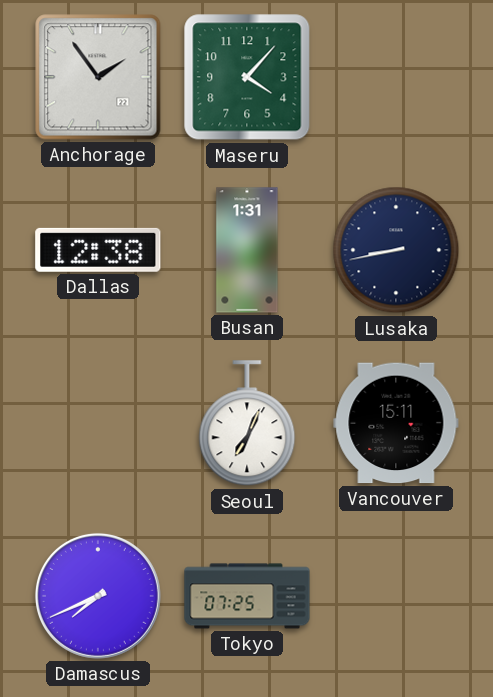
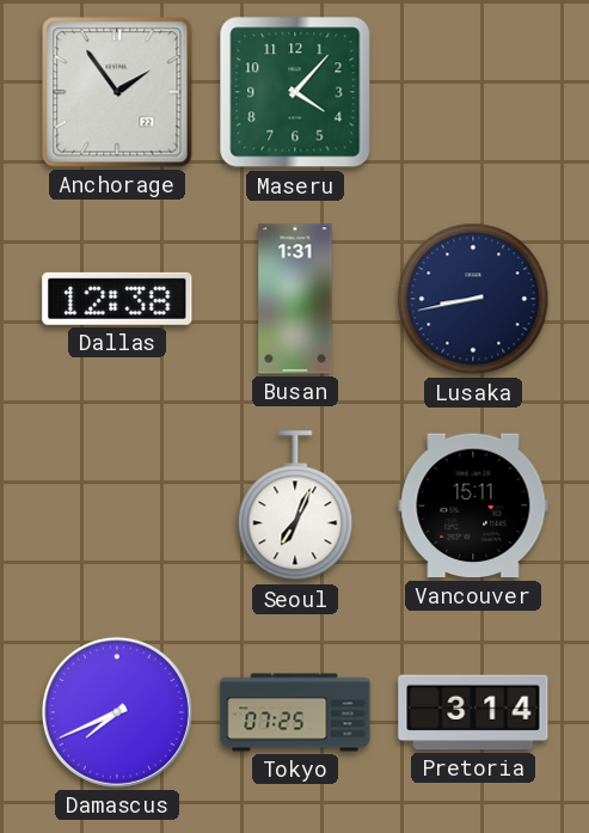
Pretoria: none -> 3:14
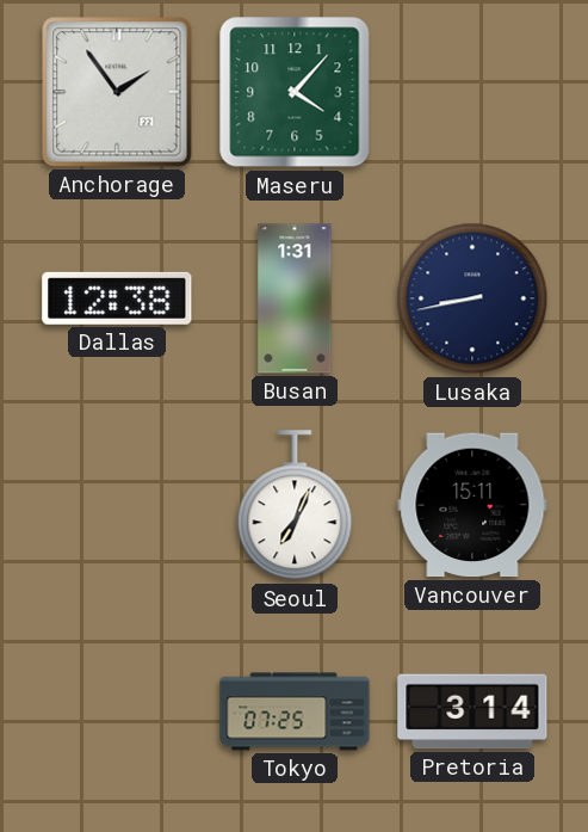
Damascus: 7:41 -> none
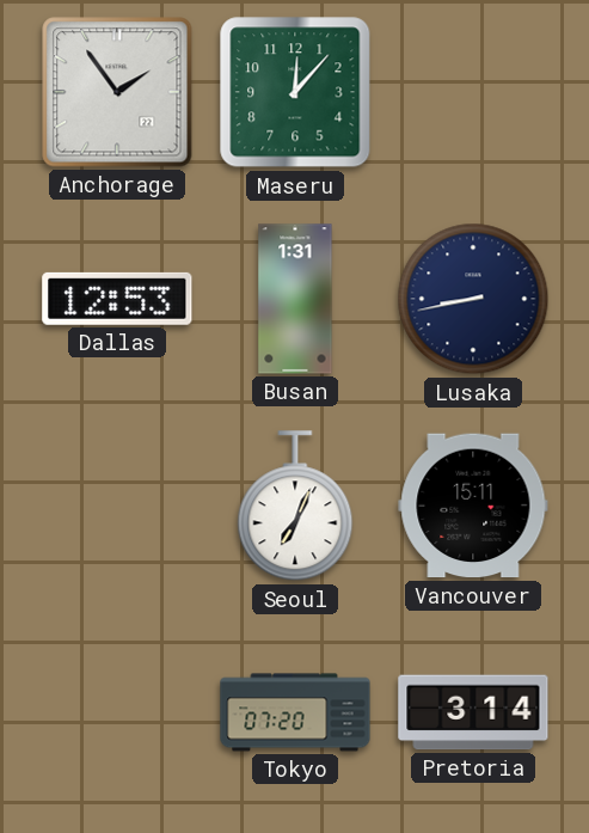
Maseru: 4:07 -> 12:07
Dallas: 12:38 -> 12:53
Tokyo: 07:25 -> 07:20
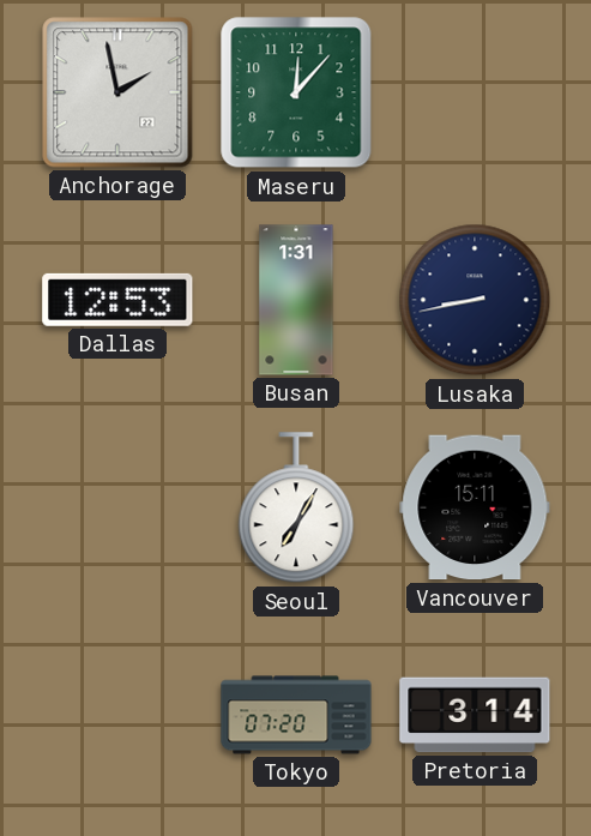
Anchorage: 1:54 -> 1:58
Seoul: 7:04 -> 7:05
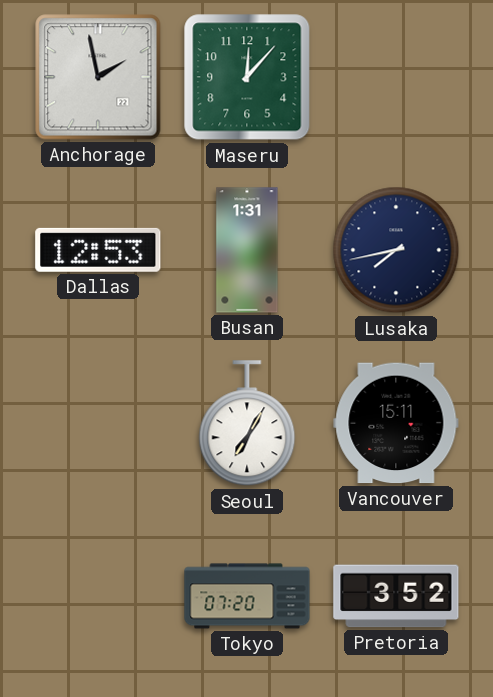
Lusaka: 8:43 -> 7:43
Pretoria: 3:14 -> 3:52
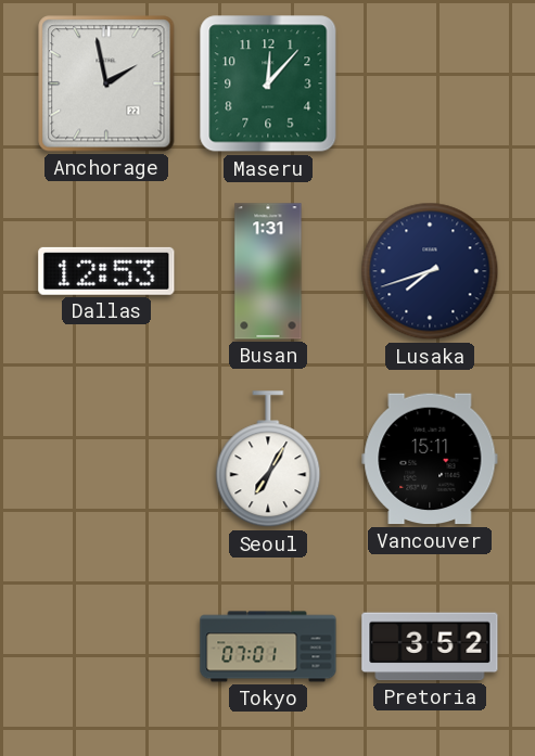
Lusaka: 7:43 -> 7:42
Tokyo: 07:20 -> 07:01
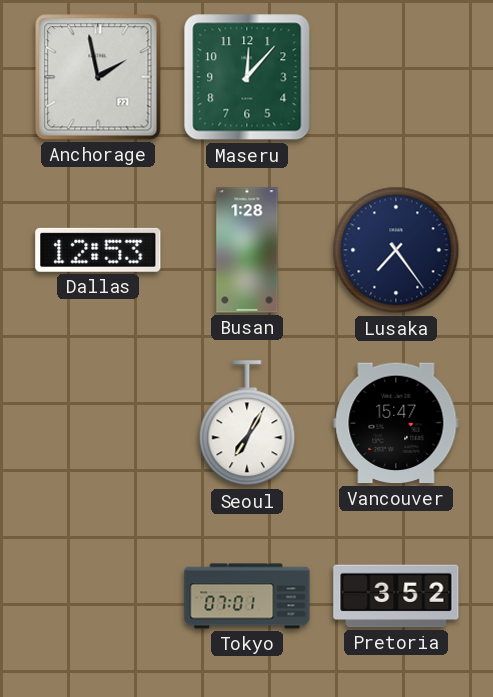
Busan: 1:31 -> 1:28
Lusaka: 7:42 -> 7:24
Vancouver: 15:11 -> 15:47
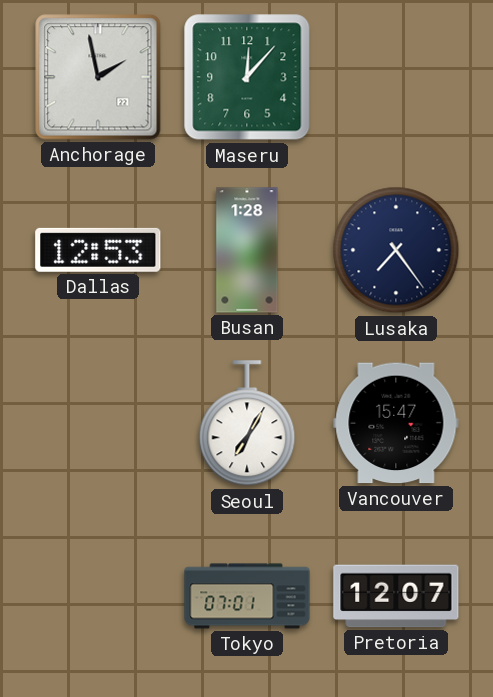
Pretoria: 3:52 -> 12:07
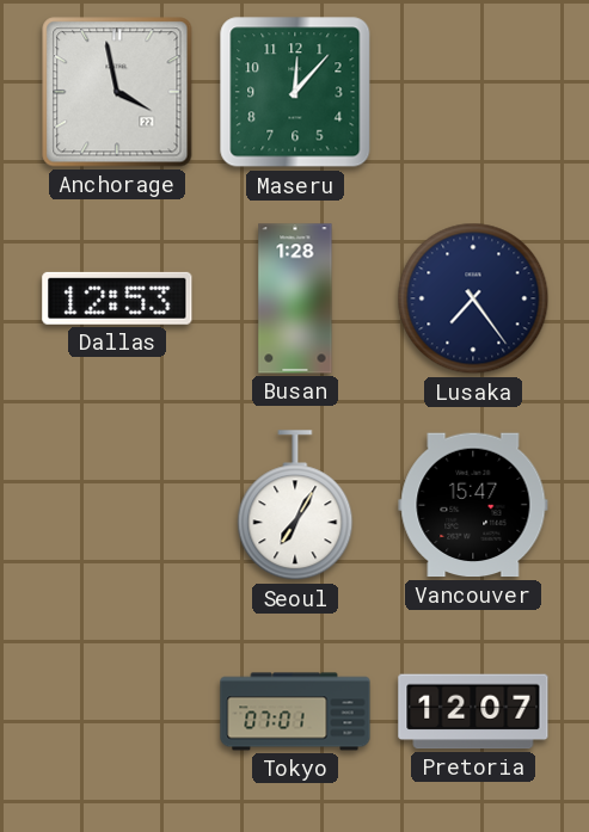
Anchorage: 1:58 -> 3:58
